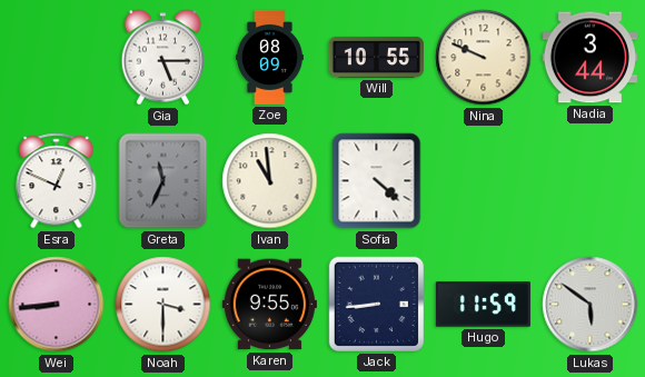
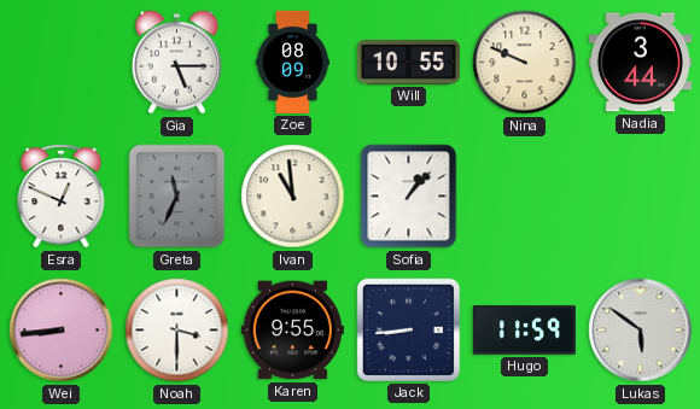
Sofia: 4:22 -> 1:07
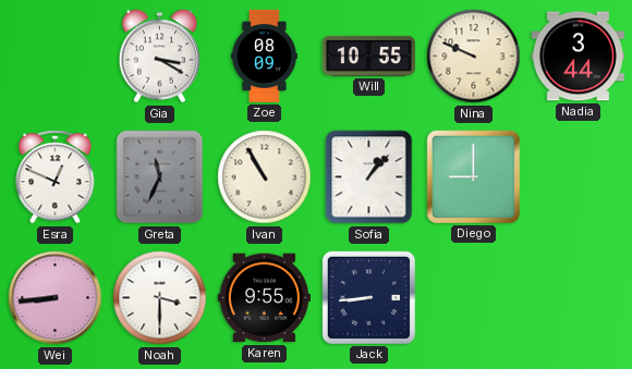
Gia: 5:15 -> 3:20
Ivan: 10:59 -> 10:55
Diego: none -> 9:00
Hugo: 11:59 -> none
Lukas: 5:51 -> none
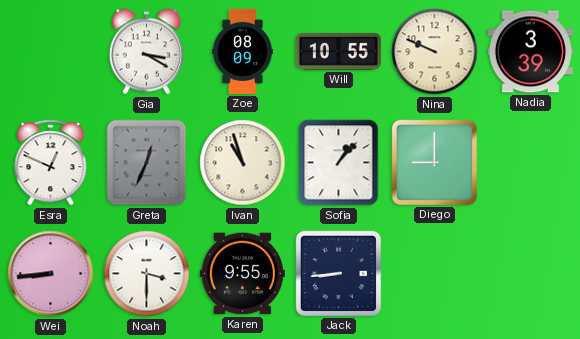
Nadia: 3:44 -> 3:39
Greta: 11:34 -> 12:34
Ivan: 10:55 -> 10:57
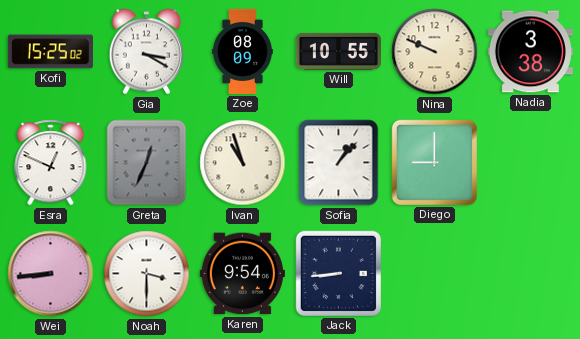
Kofi: none -> 15:25
Nadia: 3:39 -> 3:38
Karen: 9:55 -> 9:54
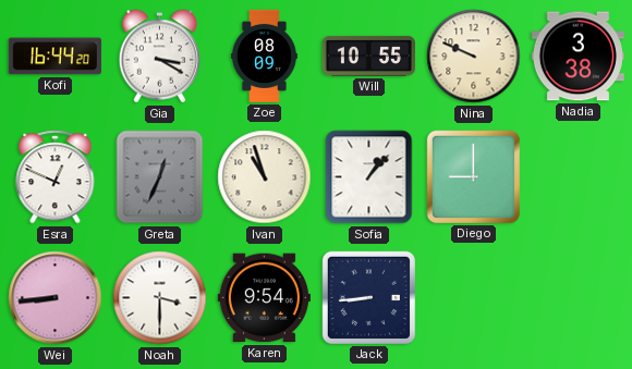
Kofi: 15:25 -> 16:44
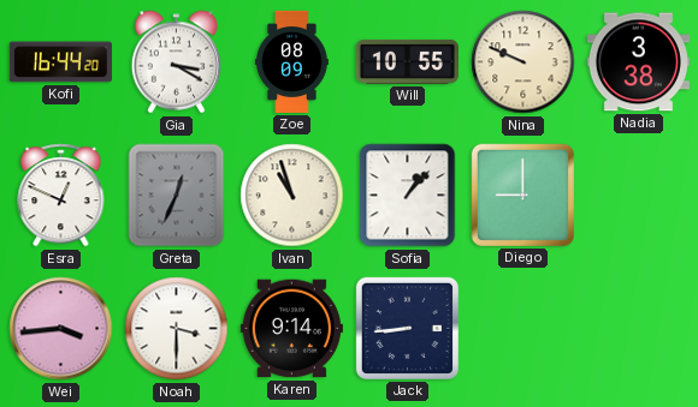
Wei: 8:44 -> 3:44
Karen: 9:54 -> 9:14
